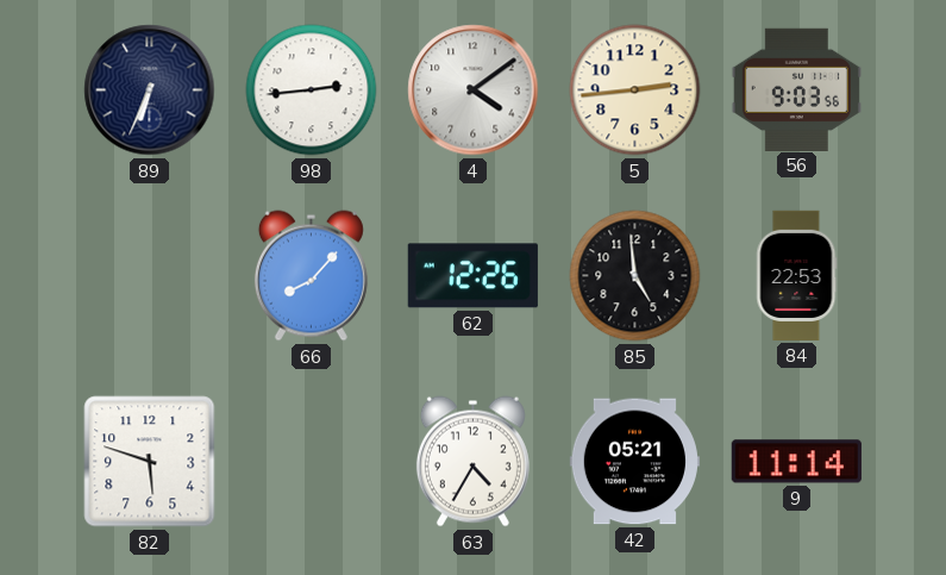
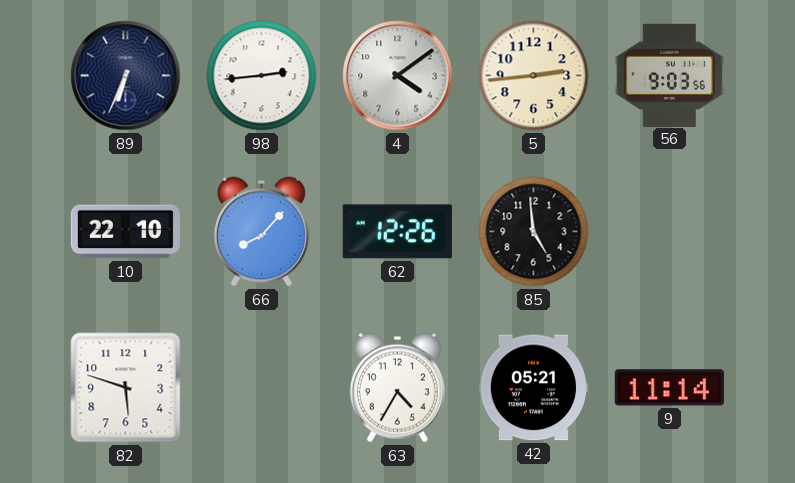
10: none -> 22:10
84: 22:53 -> none
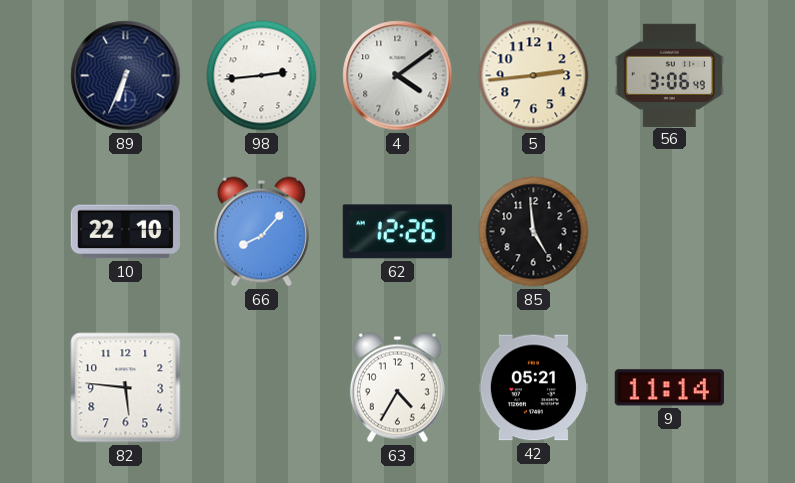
56: 9:03 -> 3:06
82: 5:48 -> 5:46
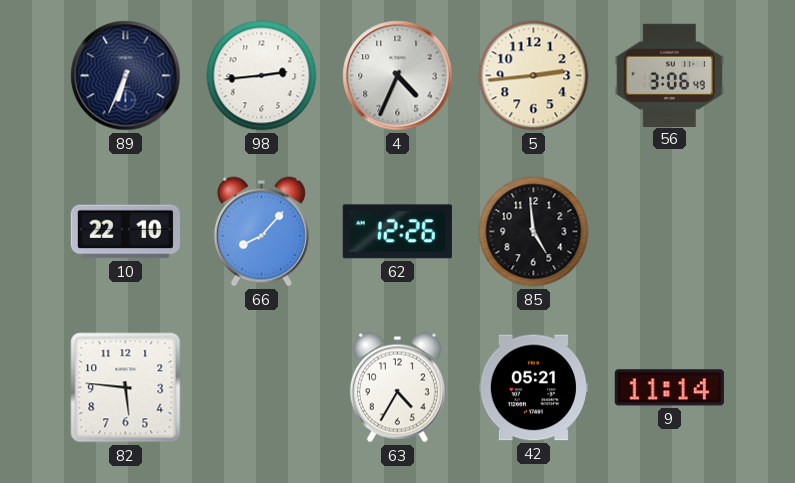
4: 4:09 -> 4:34
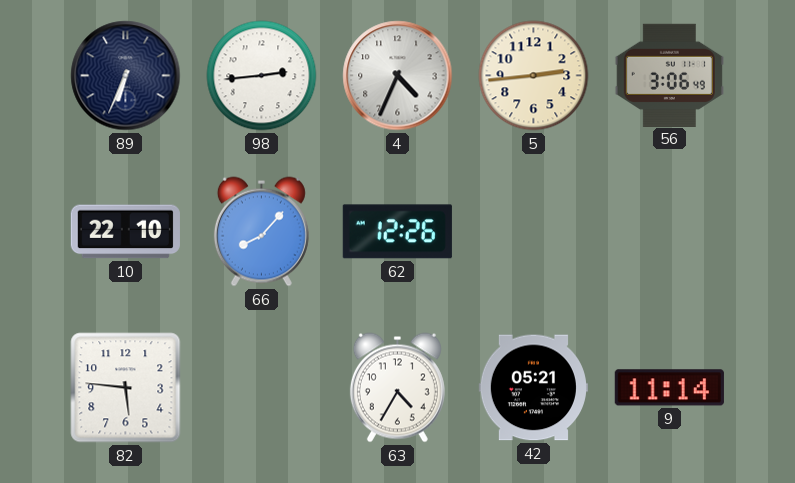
85: 4:59 -> none
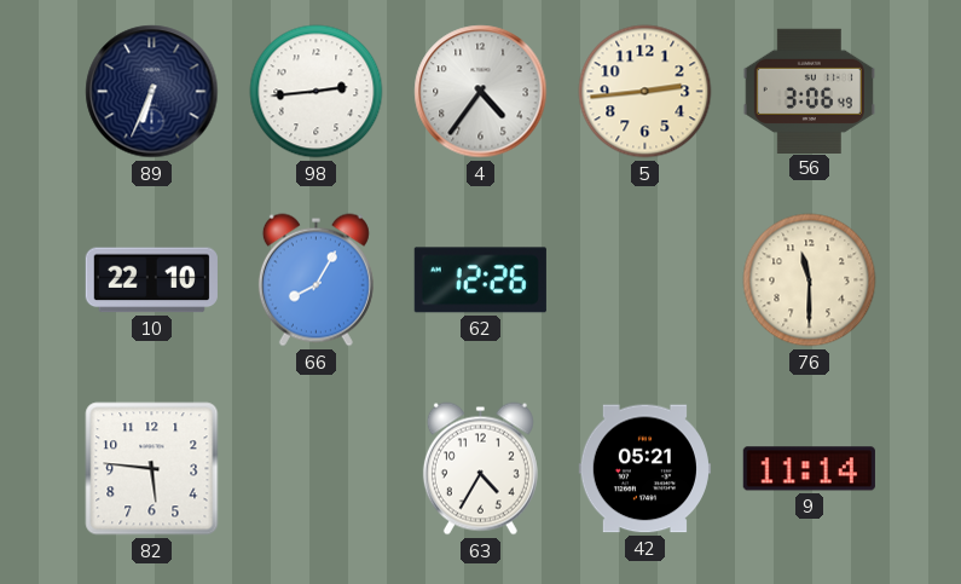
4: 4:34 -> 4:36
66: 8:07 -> 8:05
76: none -> 11:30
